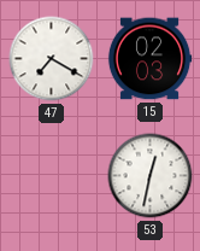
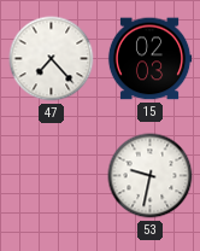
47: 7:20 -> 7:23
53: 12:32 -> 9:32
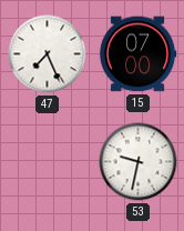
47: 7:23 -> 7:26
15: 02:03 -> 07:00
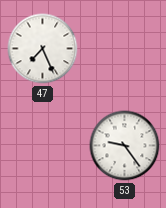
15: 07:00 -> none
53: 9:32 -> 9:24
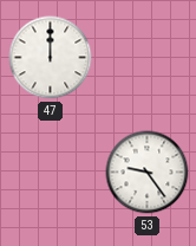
47: 7:26 -> 12:00
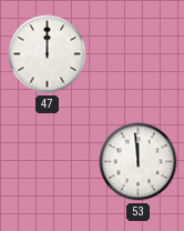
53: 9:24 -> 11:59
